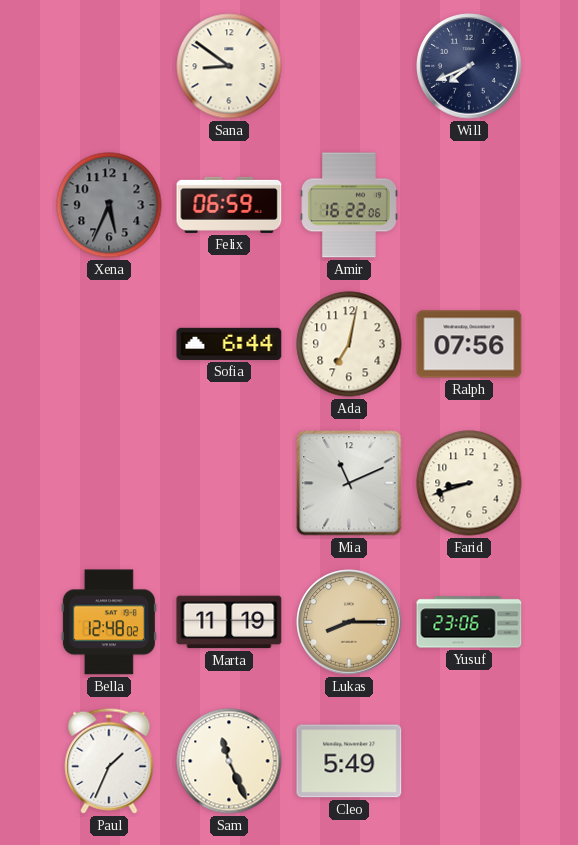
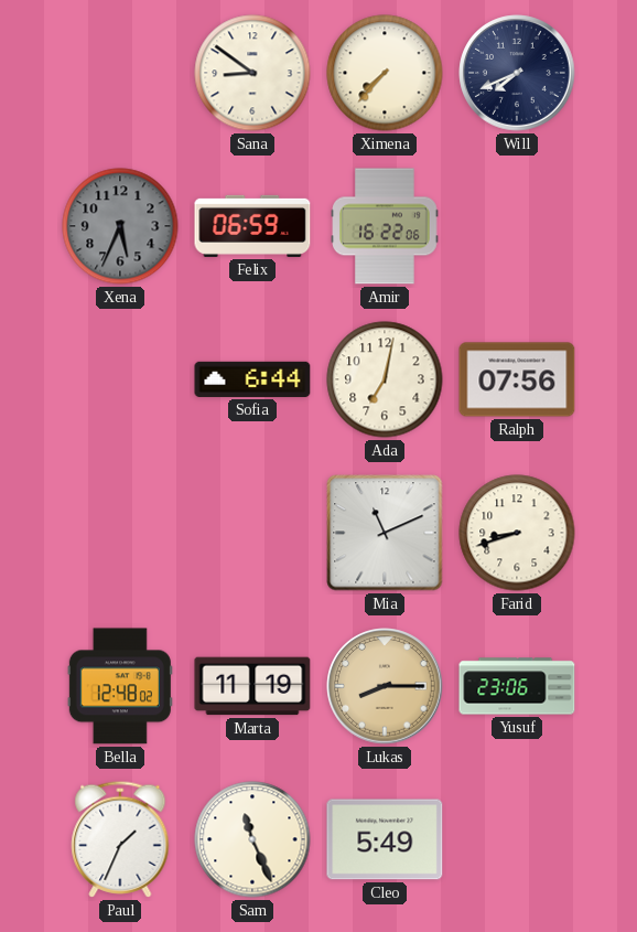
Ximena: none -> 7:37
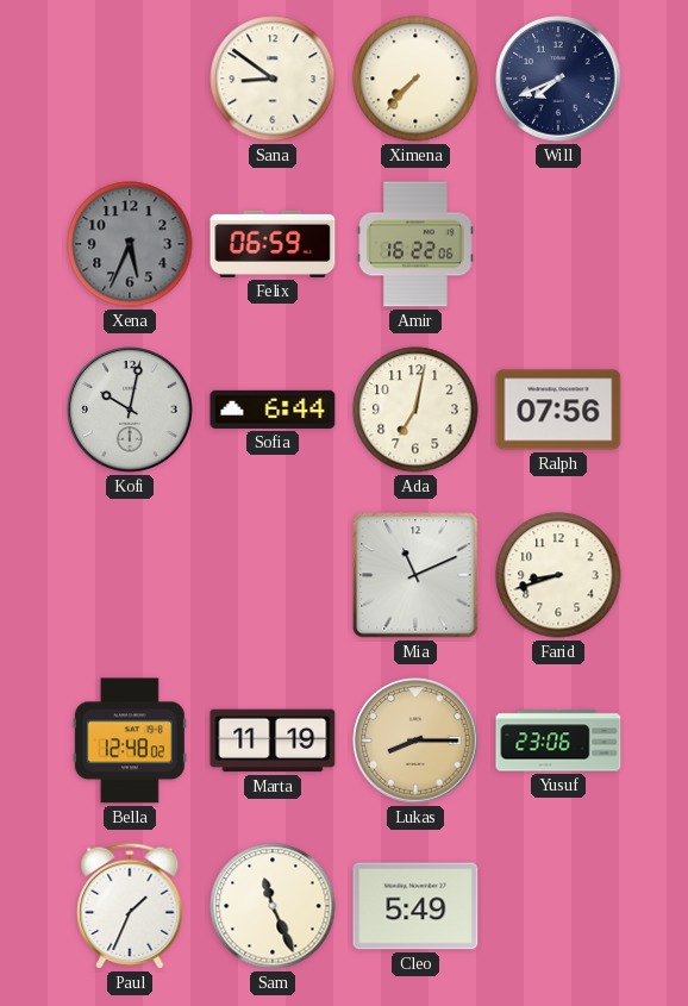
Kofi: none -> 10:02
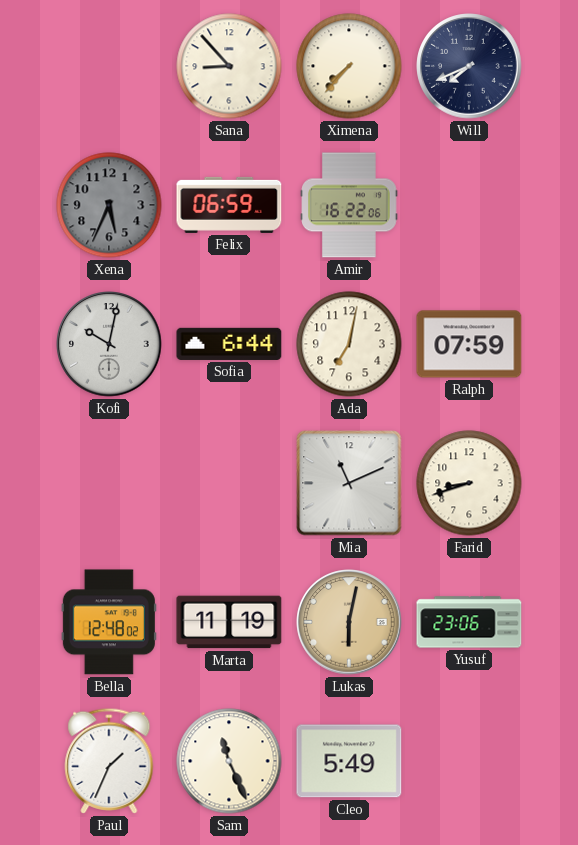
Sana: 8:51 -> 8:53
Ralph: 07:56 -> 07:59
Lukas: 8:15 -> 6:02
